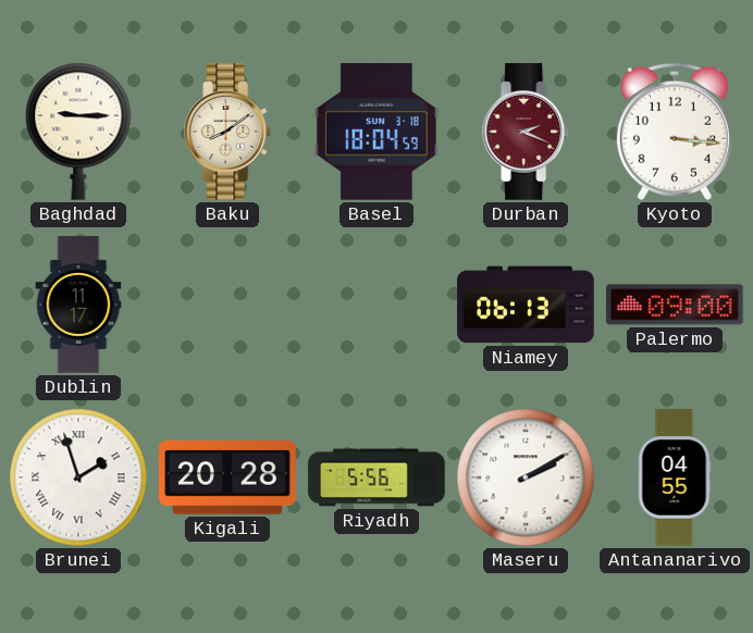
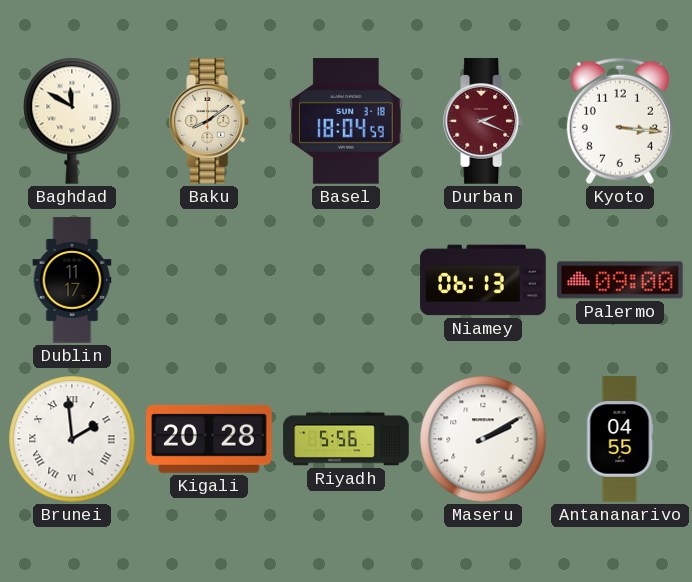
Baghdad: 9:15 -> 11:50
Brunei: 1:57 -> 1:59
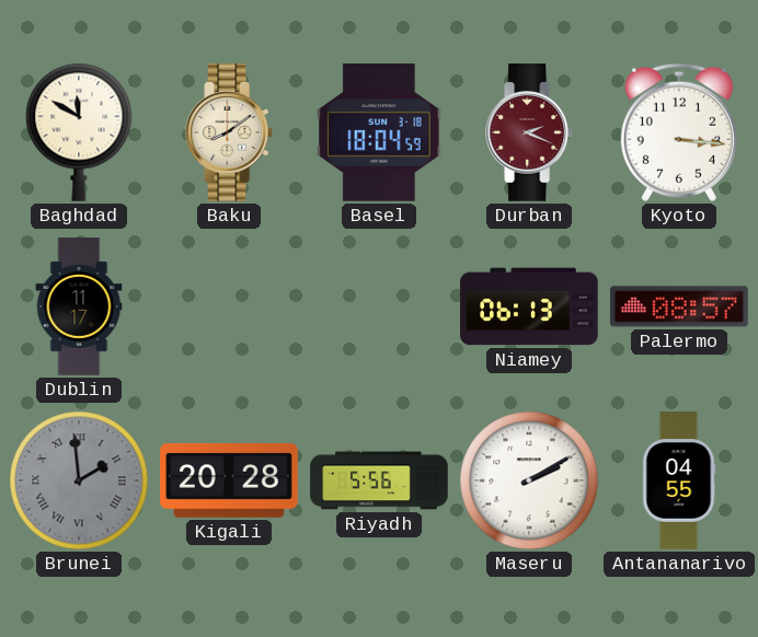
Palermo: 09:00 -> 08:57
Brunei dial: white -> grey
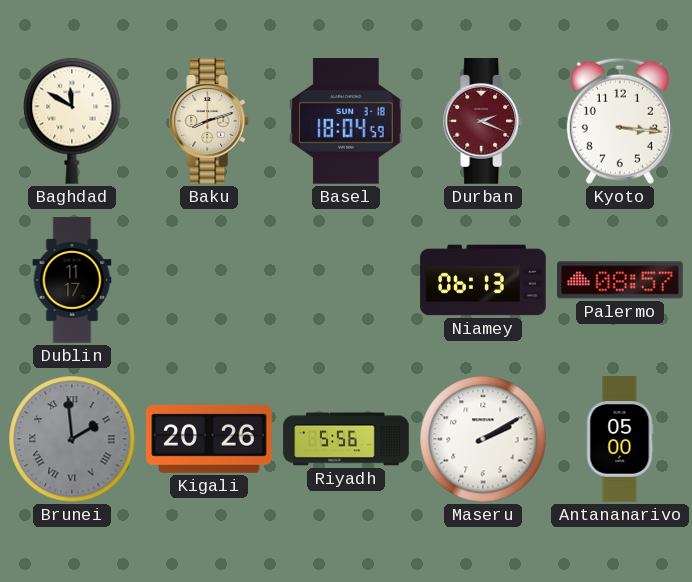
Baku: 8:09 -> 8:12
Kigali: 20:28 -> 20:26
Antananarivo: 04:55 -> 05:00
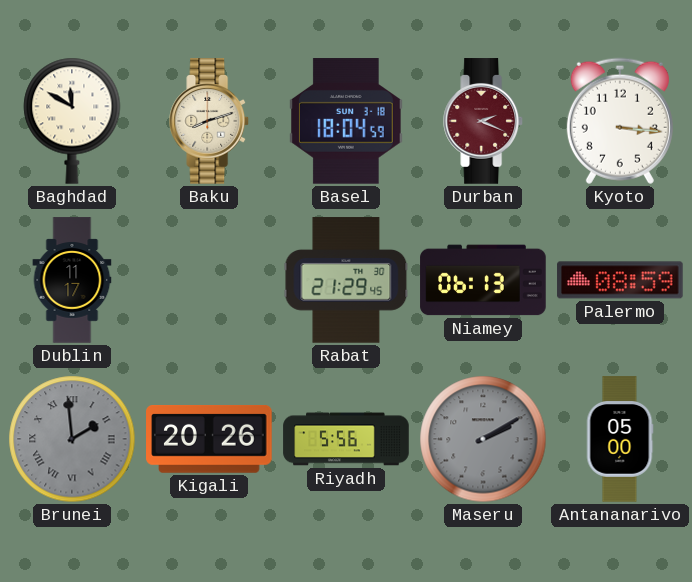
Rabat: none -> 21:29
Palermo: 08:57 -> 08:59
Maseru dial: white -> grey
